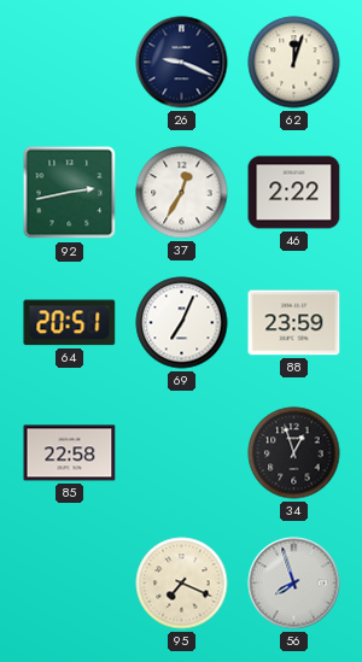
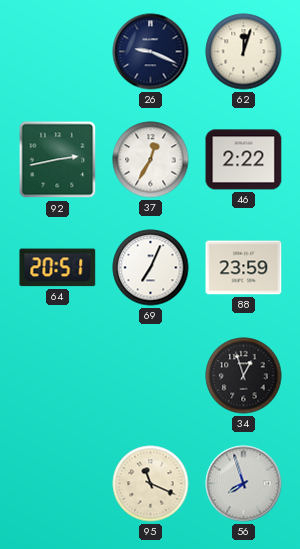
85: 22:58 -> none
95: 7:19 -> 11:19
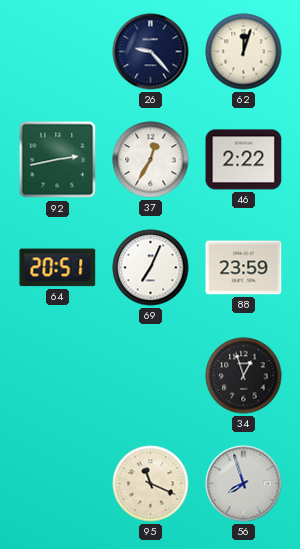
26: 9:19 -> 9:23
